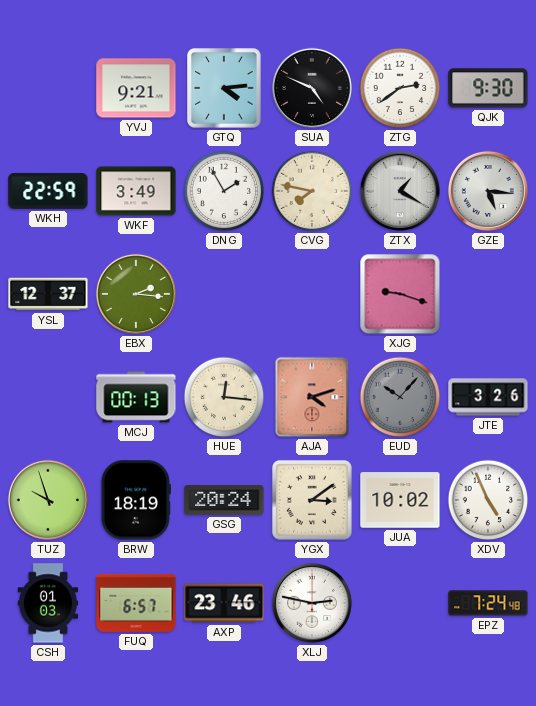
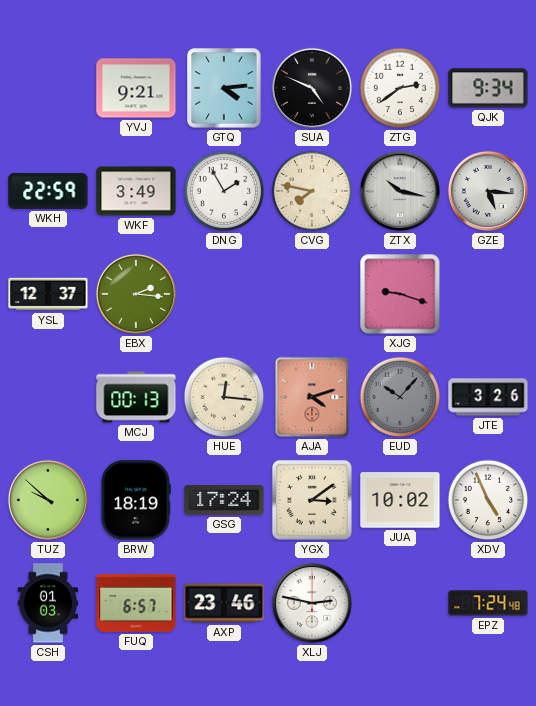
QJK: 9:30 -> 9:34
ZTX: 1:20 -> 10:17
TUZ: 9:57 -> 9:52
GSG: 20:24 -> 17:24
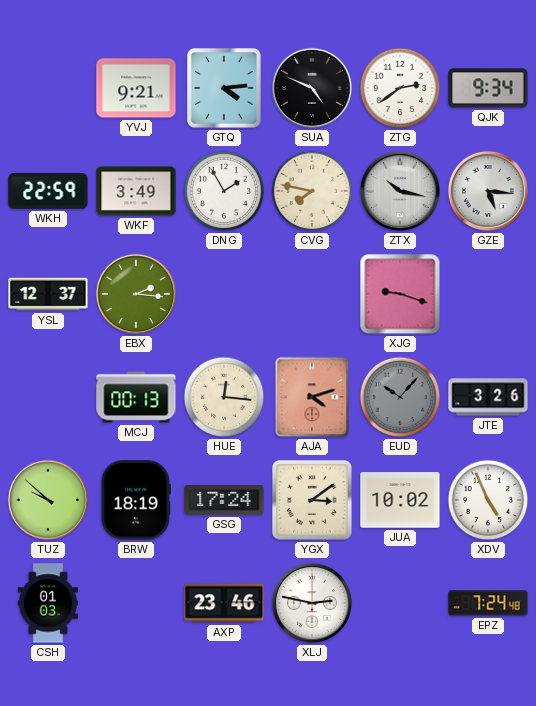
FUQ: 6:57 -> none
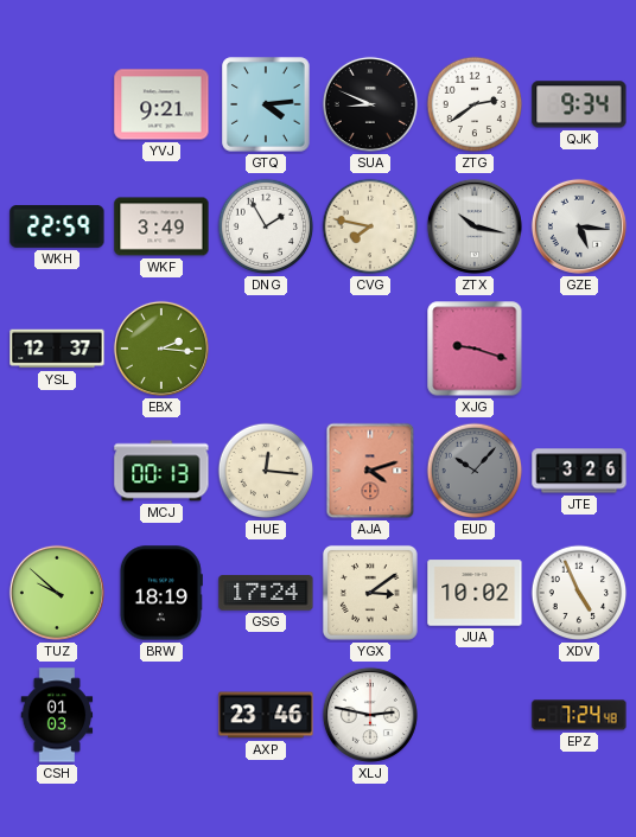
SUA: 4:49 -> 8:49
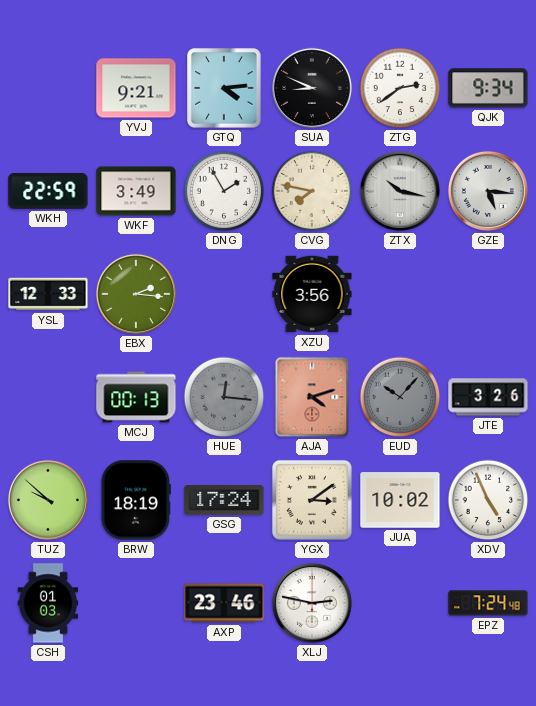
YSL: 12:37 -> 12:33
XZU: none -> 3:56
XJG: 9:18 -> none
HUE dial: cream -> grey
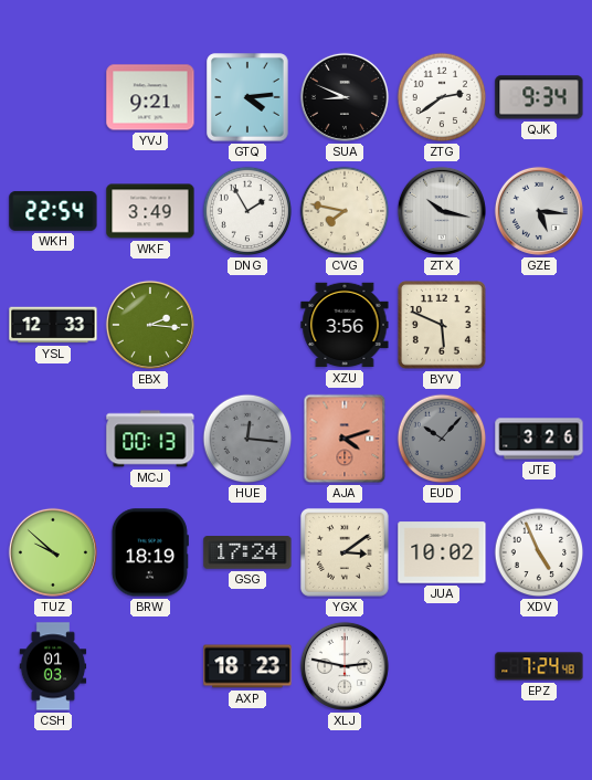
WKH: 22:59 -> 22:54
BYV: none -> 5:49
AXP: 23:46 -> 18:23
